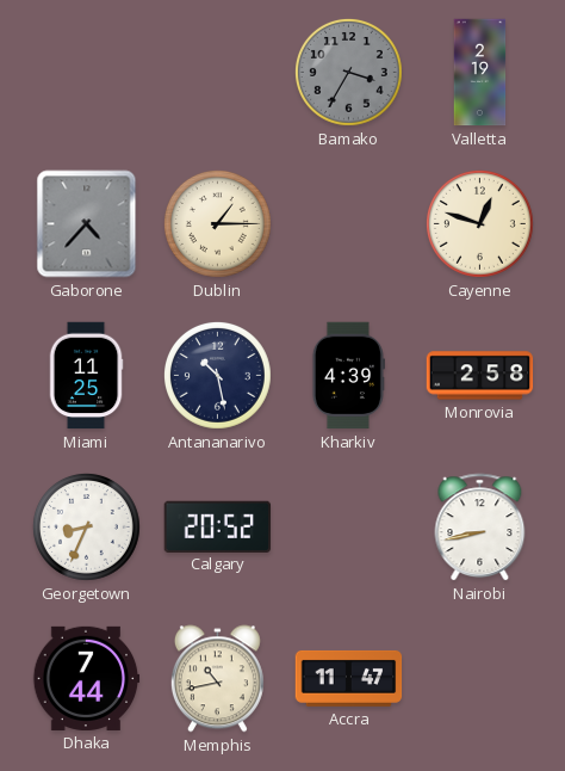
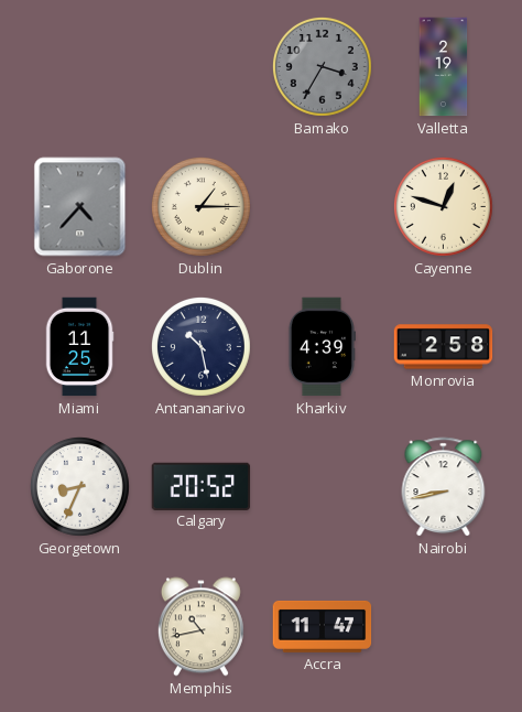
Dhaka: 7:44 -> none
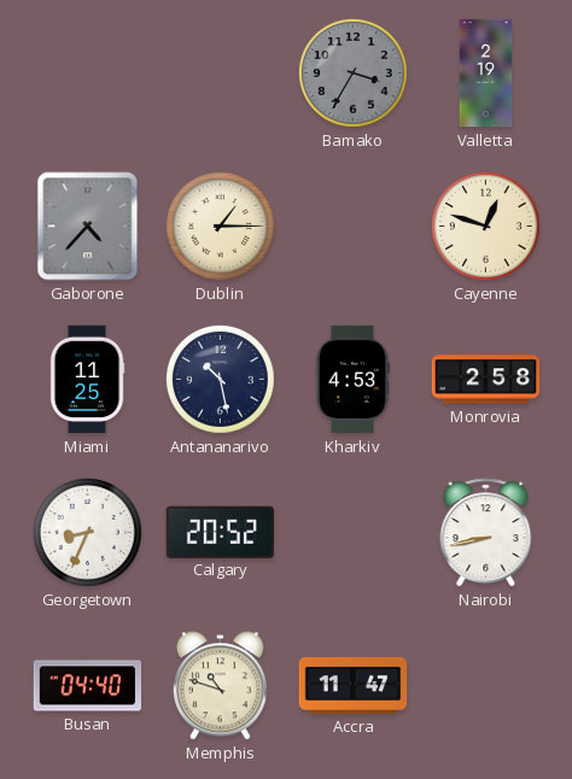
Kharkiv: 4:39 -> 4:53
Busan: none -> 04:40
Memphis: 10:43 -> 10:48
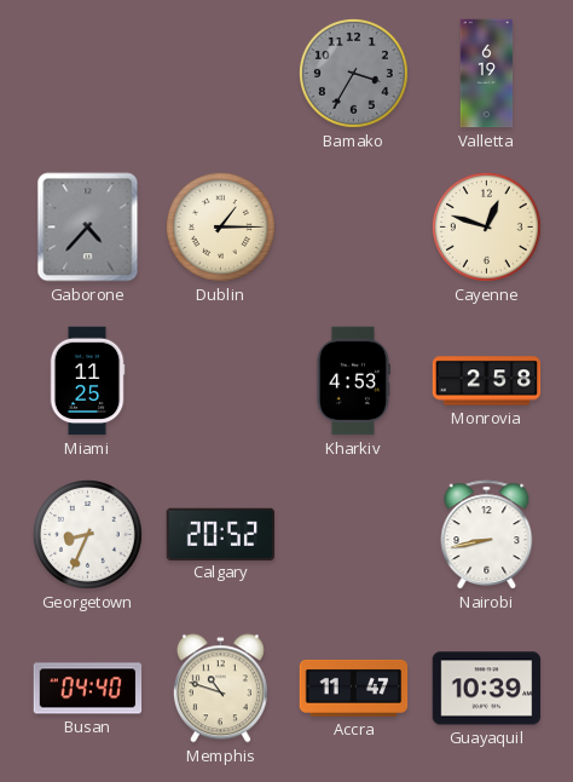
Valletta: 2:19 -> 6:19
Antananarivo: 10:28 -> none
Guayaquil: none -> 10:39
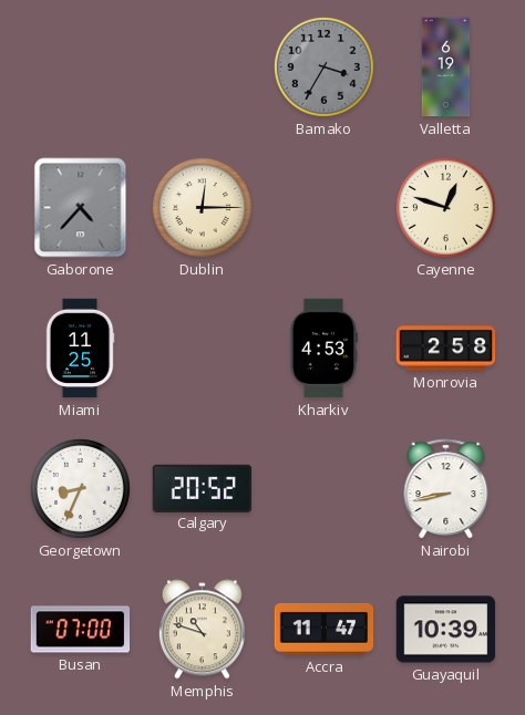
Dublin: 1:15 -> 12:15
Busan: 04:40 -> 07:00
